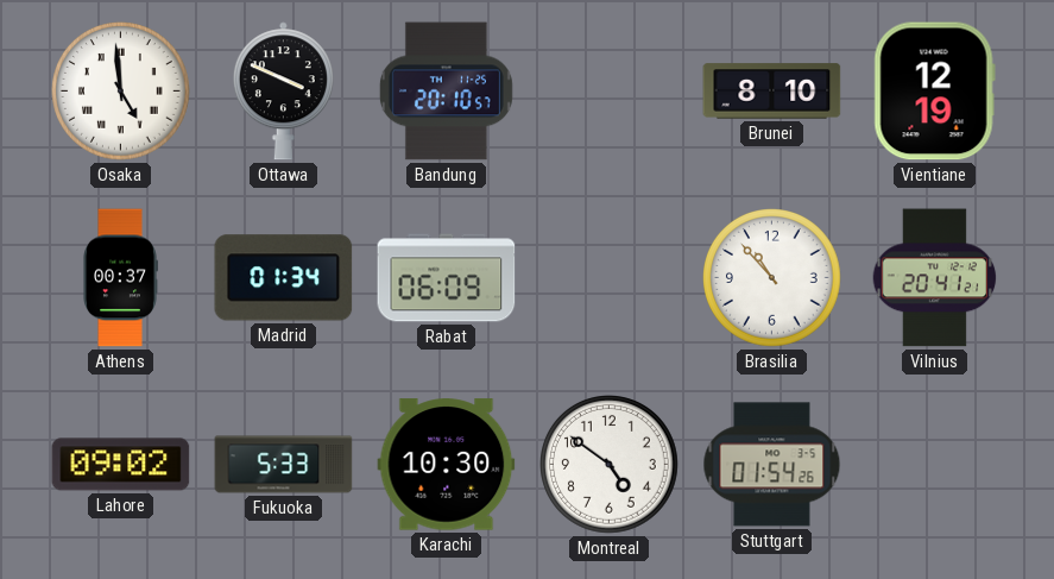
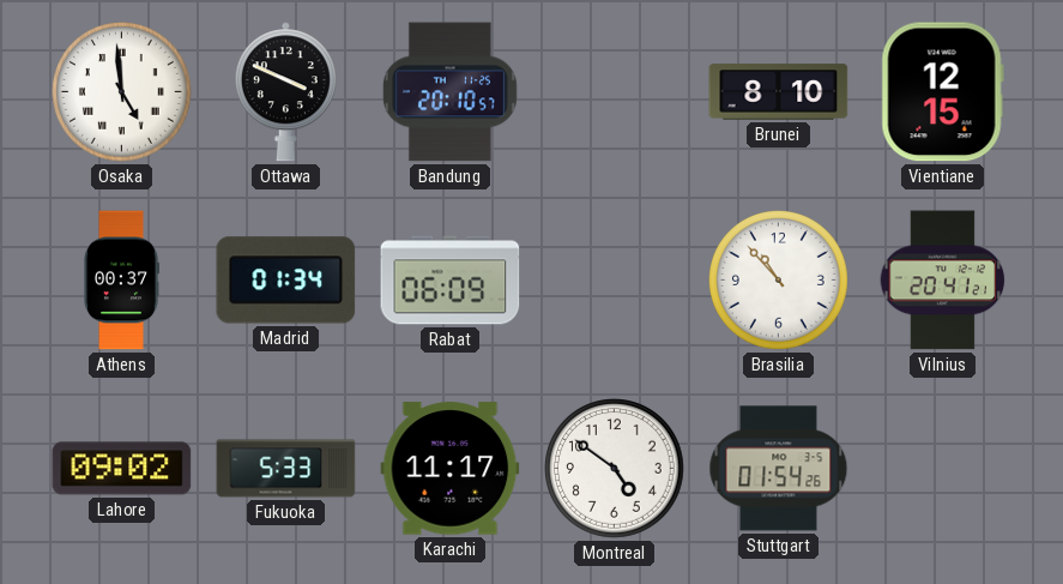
Vientiane: 12:19 -> 12:15
Karachi: 10:30 -> 11:17
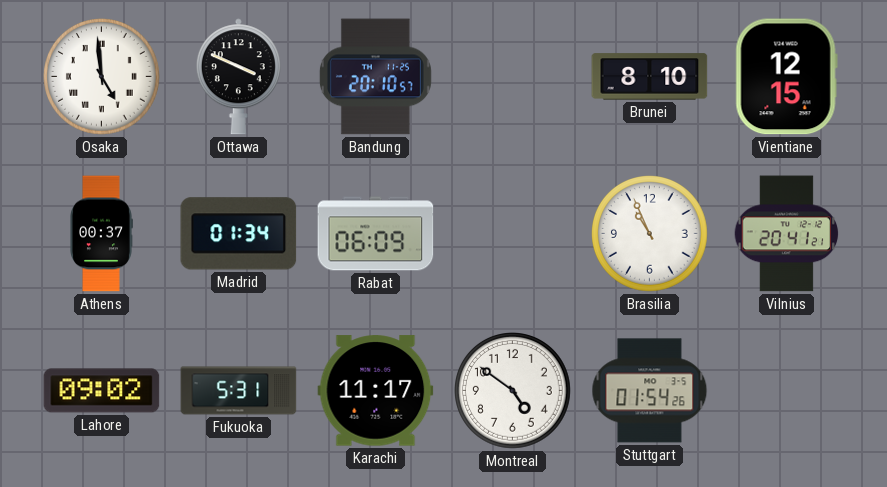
Brasilia: 10:53 -> 10:56
Fukuoka: 5:33 -> 5:31
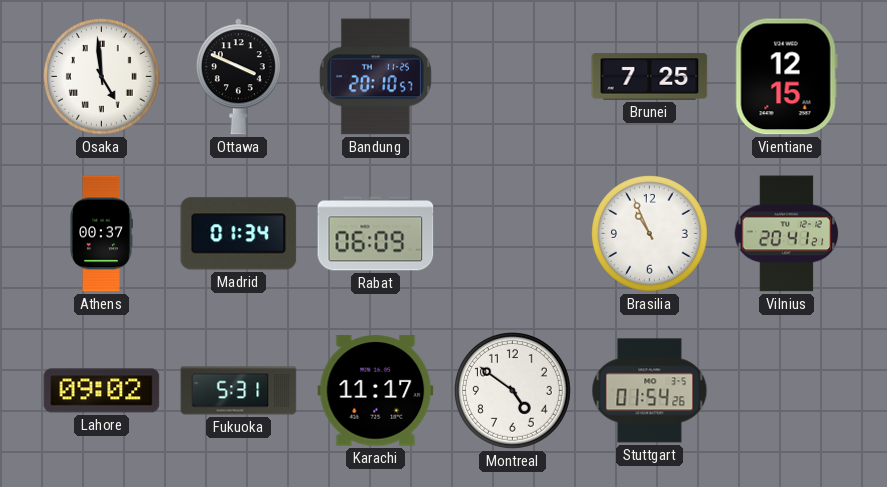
Brunei: 8:10 -> 7:25
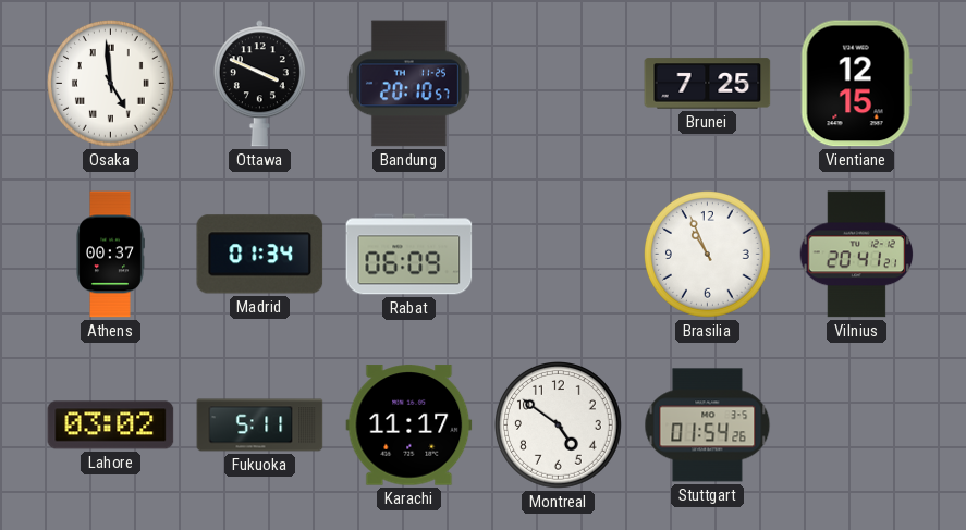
Lahore: 09:02 -> 03:02
Fukuoka: 5:31 -> 5:11
